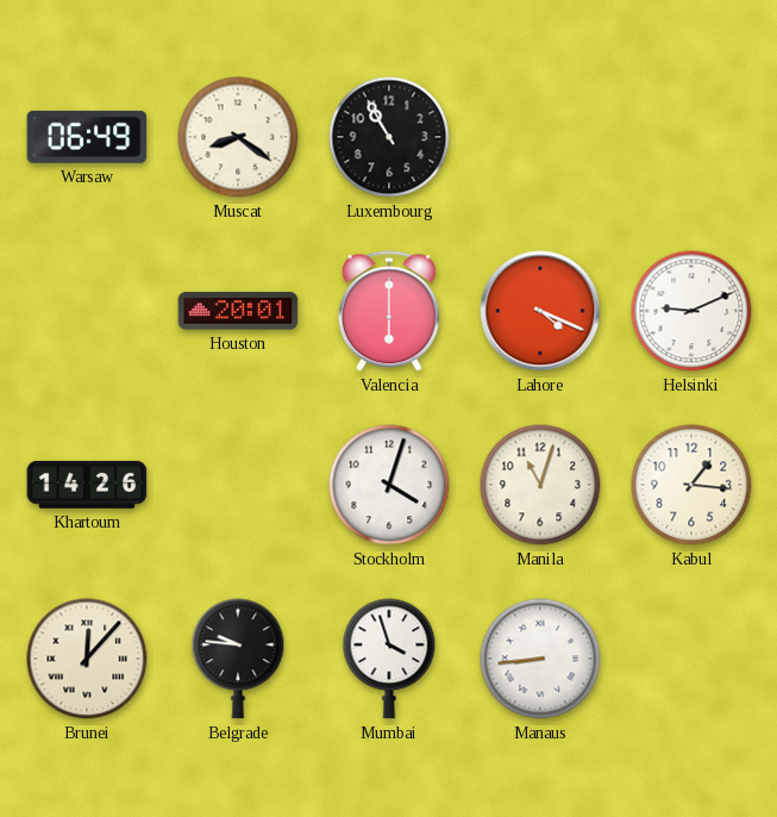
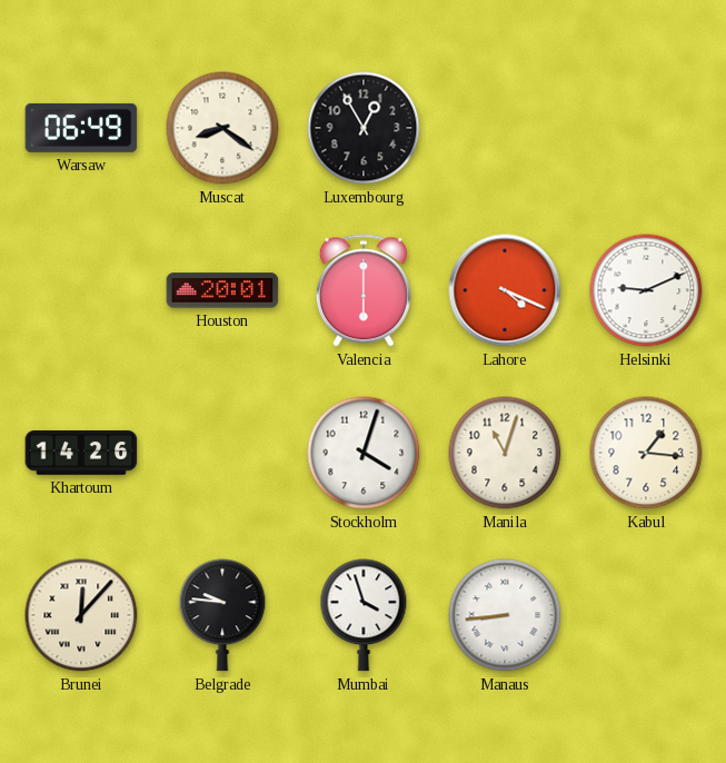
Luxembourg: 10:55 -> 12:55
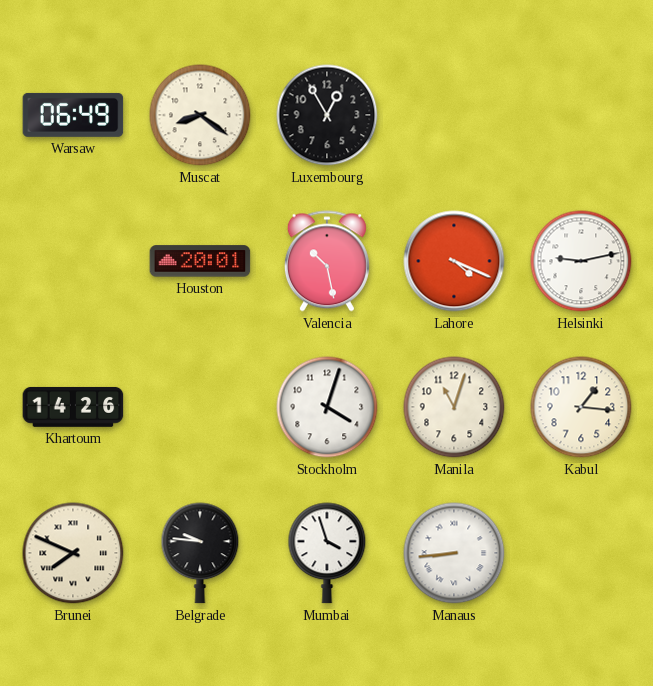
Valencia: 6:00 -> 10:28
Helsinki: 9:11 -> 9:13
Brunei: 12:07 -> 7:49
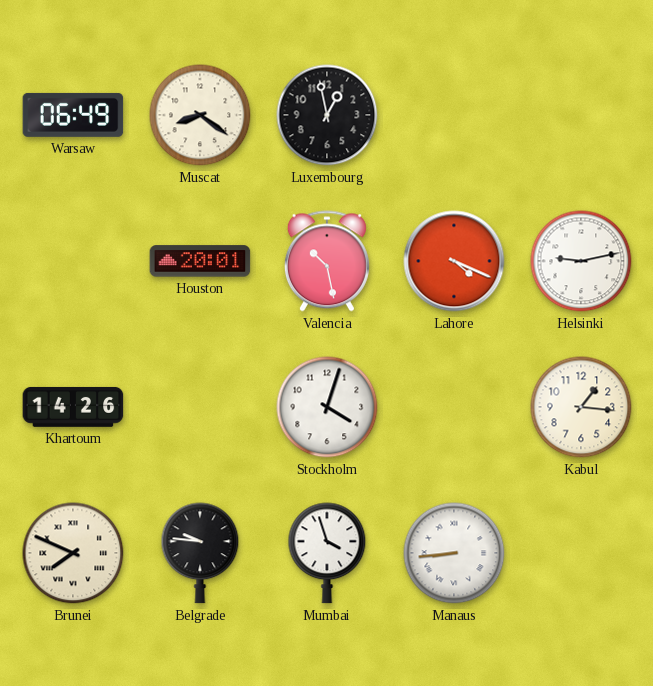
Luxembourg: 12:55 -> 12:58
Manila: 11:03 -> none
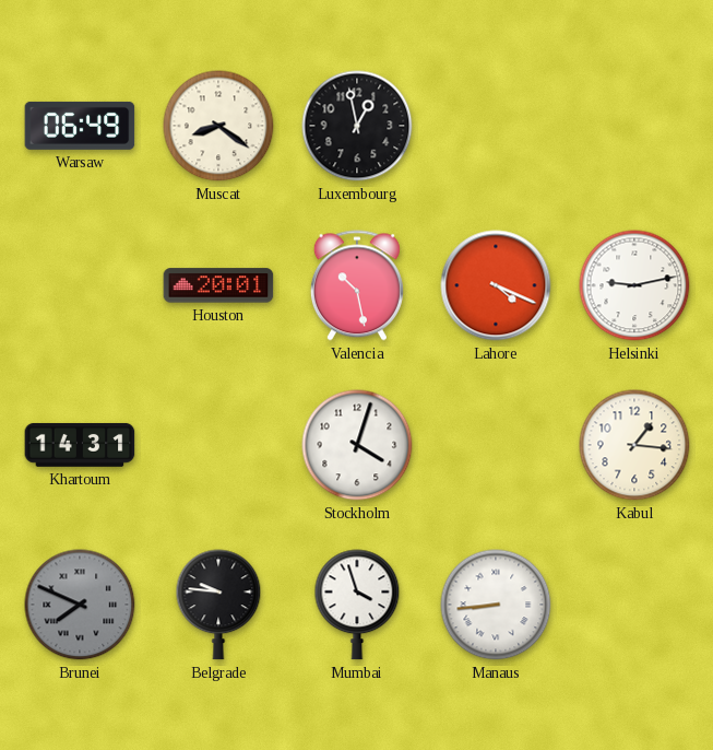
Khartoum: 14:26 -> 14:31
Brunei dial: cream -> grey
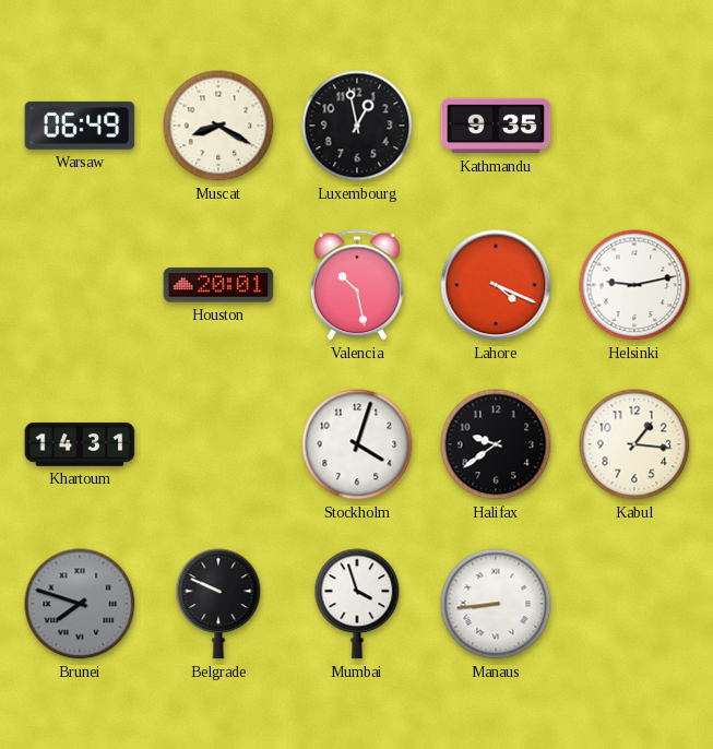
Muscat: 8:21 -> 8:20
Kathmandu: none -> 9:35
Halifax: none -> 9:39
Brunei: 7:49 -> 7:48
Belgrade: 9:46 -> 9:49
